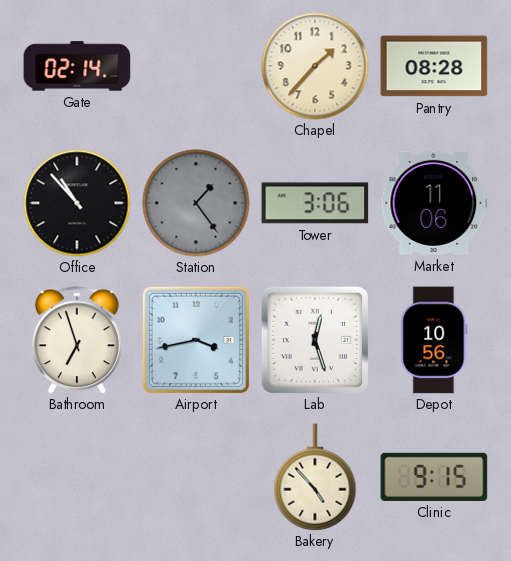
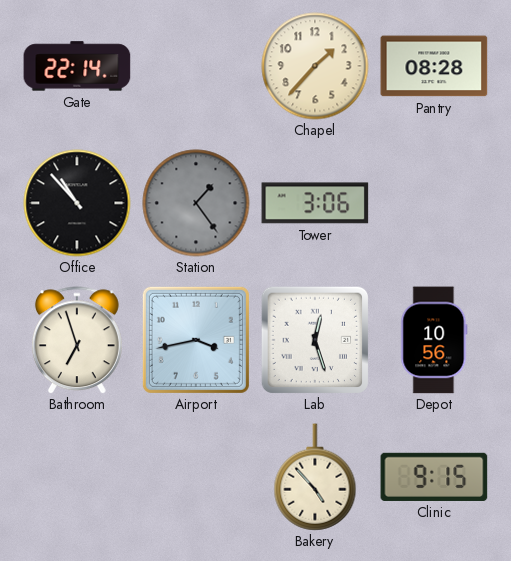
Gate: 02:14 -> 22:14
Market: 11:06 -> none
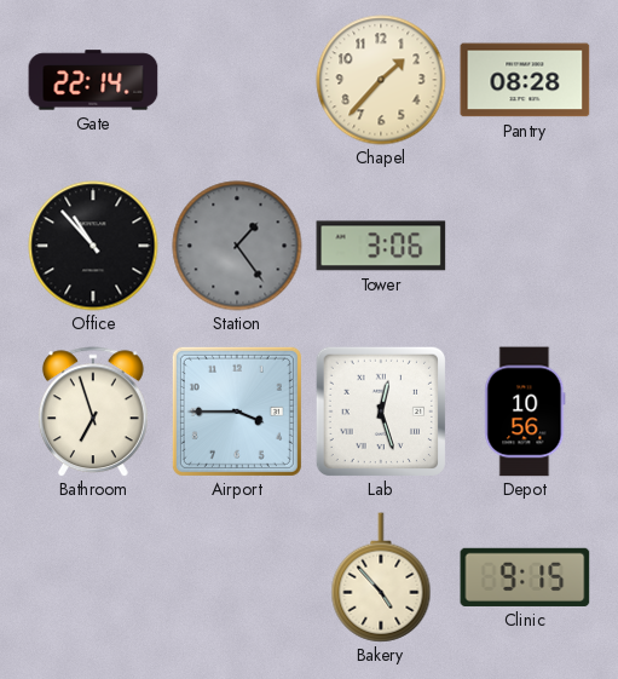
Airport: 3:43 -> 3:45
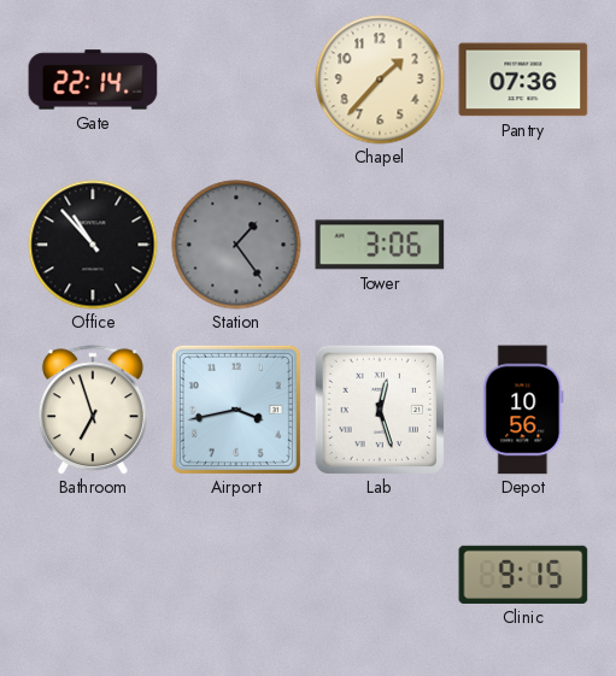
Pantry: 08:28 -> 07:36
Airport: 3:45 -> 3:43
Bakery: 4:53 -> none
